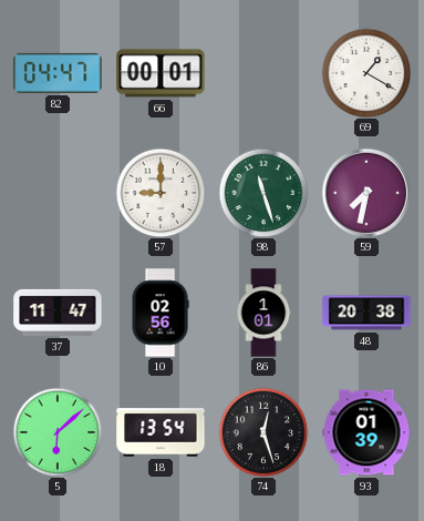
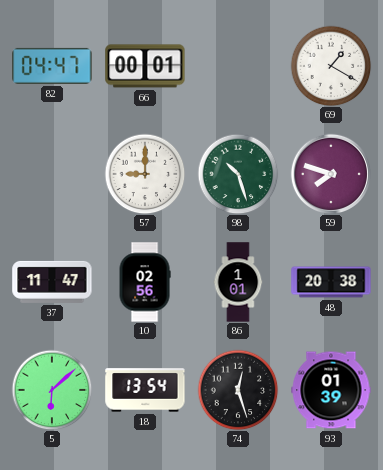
98: 11:27 -> 10:27
59: 7:32 -> 7:48
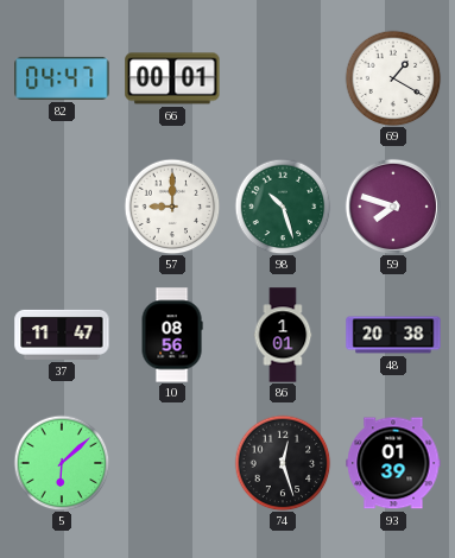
10: 02:56 -> 08:56
18: 13:54 -> none
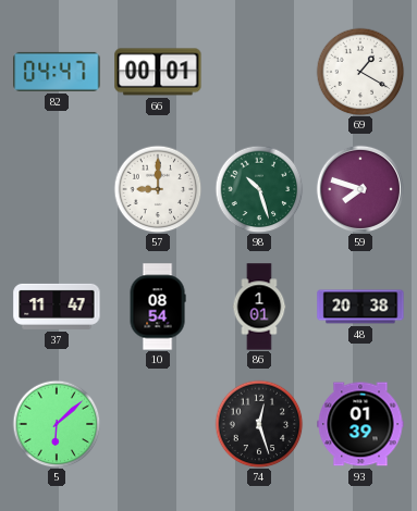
10: 08:56 -> 08:54
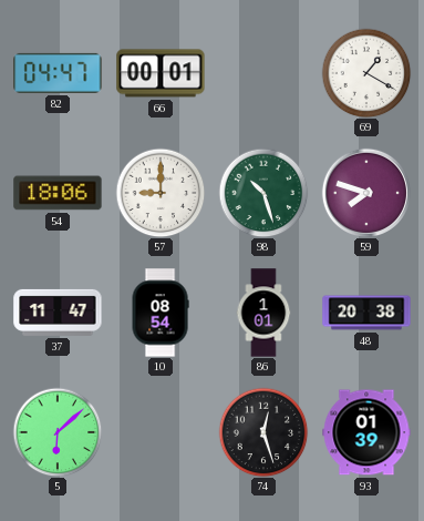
54: none -> 18:06
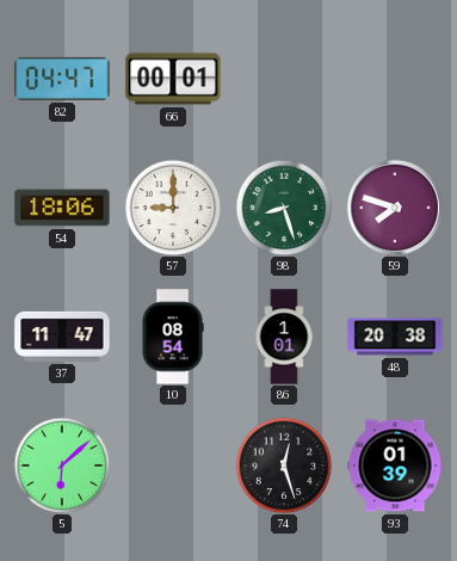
69: 1:20 -> none
98: 10:27 -> 8:27
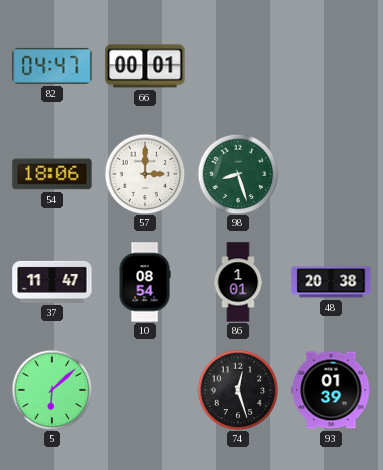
57: 9:00 -> 3:00
59: 7:48 -> none
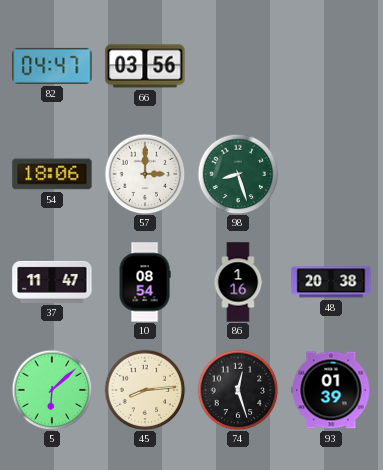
66: 00:01 -> 03:56
86: 1:01 -> 1:16
45: none -> 8:14
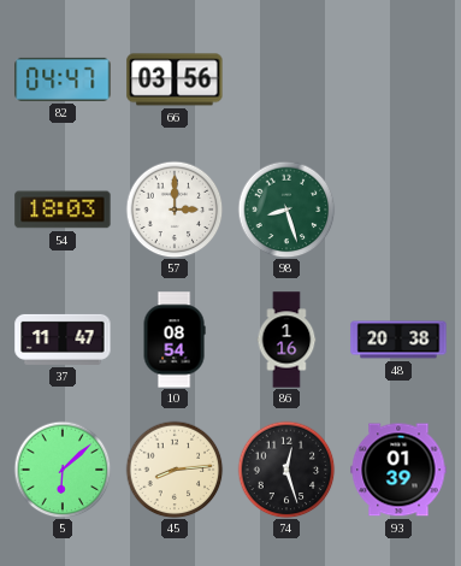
54: 18:06 -> 18:03
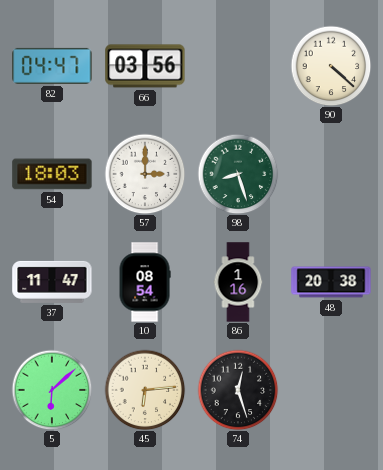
90: none -> 4:22
45: 8:14 -> 6:14
93: 01:39 -> none
